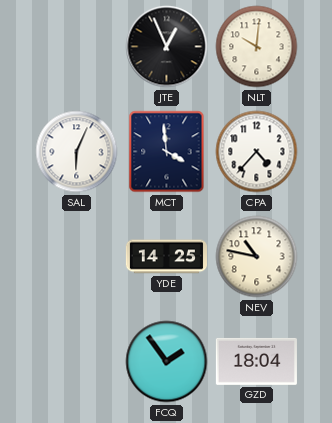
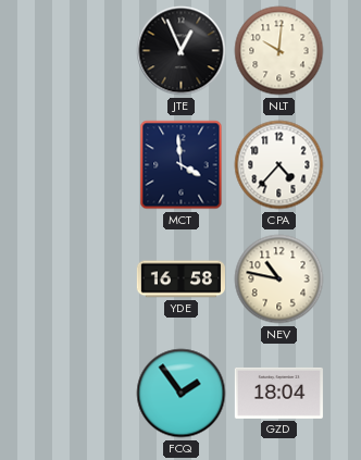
SAL: 6:04 -> none
YDE: 14:25 -> 16:58
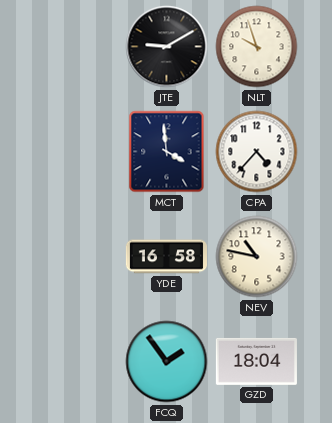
JTE: 12:56 -> 9:10
NLT: 10:01 -> 9:57
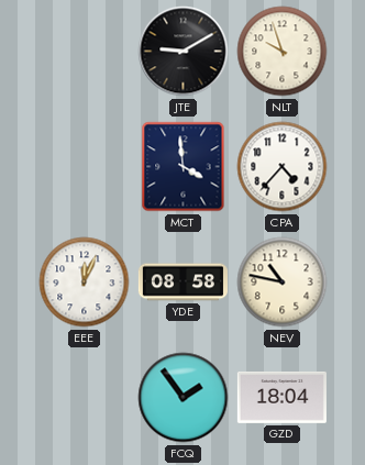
EEE: none -> 12:04
YDE: 16:58 -> 08:58
